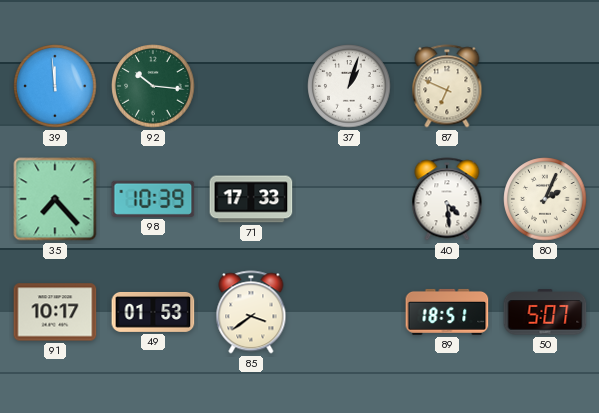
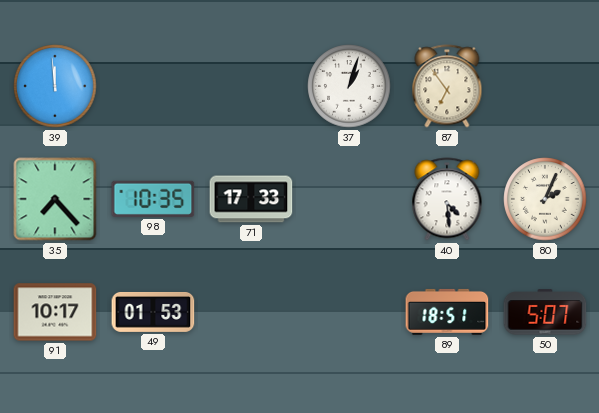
92: 10:16 -> none
87: 6:49 -> 6:54
98: 10:39 -> 10:35
85: 3:39 -> none
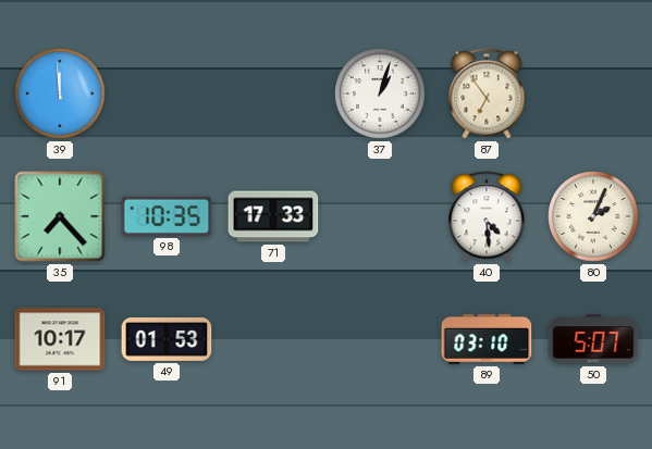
89: 18:51 -> 03:10
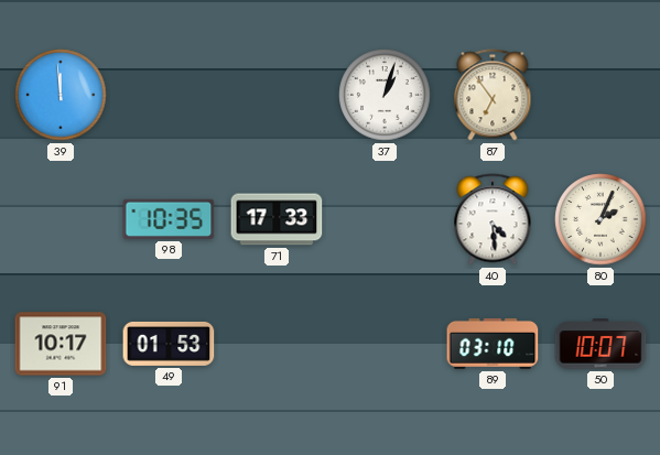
35: 7:23 -> none
50: 5:07 -> 10:07
